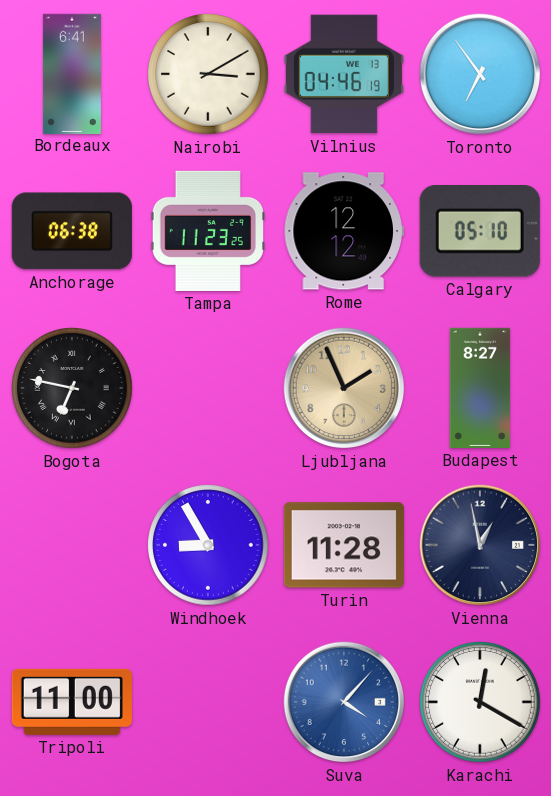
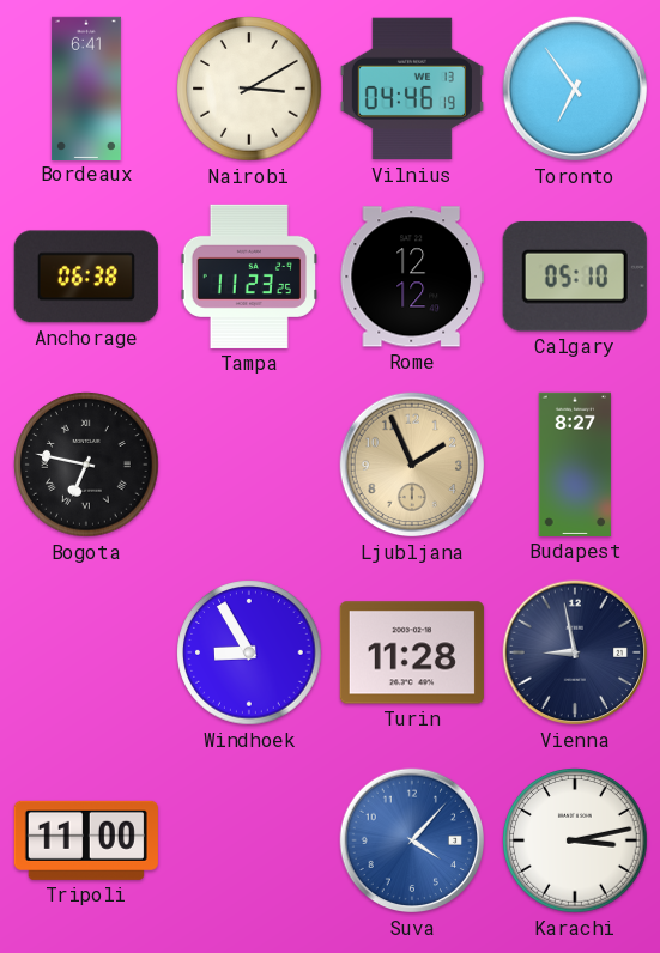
Vienna: 12:58 -> 8:58
Karachi: 12:20 -> 3:13
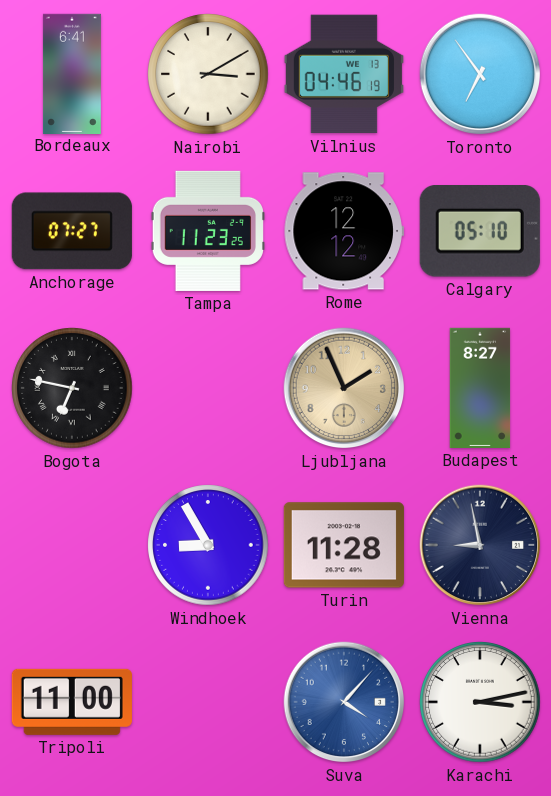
Anchorage: 06:38 -> 07:27
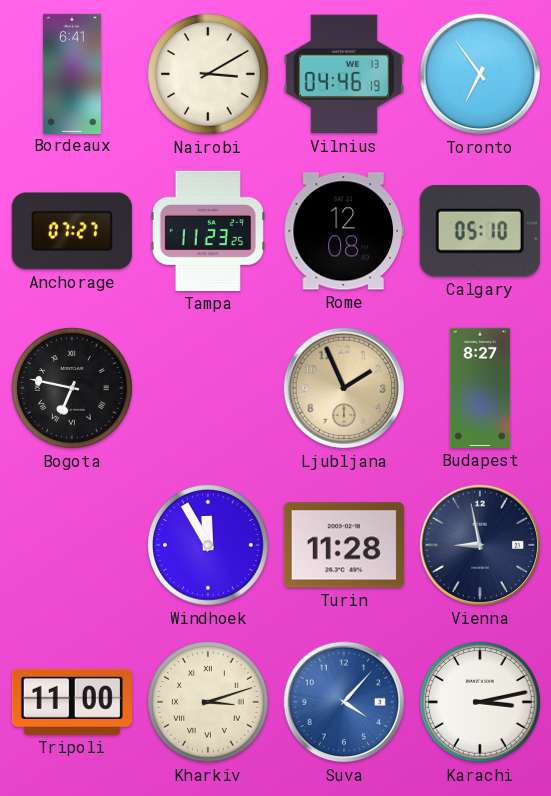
Rome: 12:12 -> 12:08
Windhoek: 8:55 -> 11:55
Kharkiv: none -> 3:12
